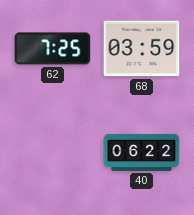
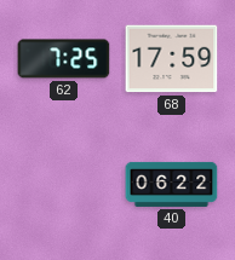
68: 03:59 -> 17:59
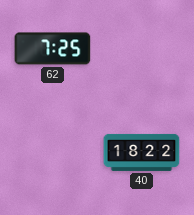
68: 17:59 -> none
40: 06:22 -> 18:22
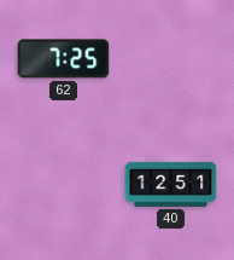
40: 18:22 -> 12:51
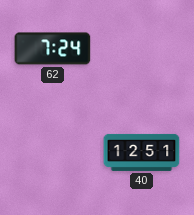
62: 7:25 -> 7:24
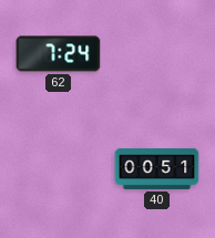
40: 12:51 -> 00:51
